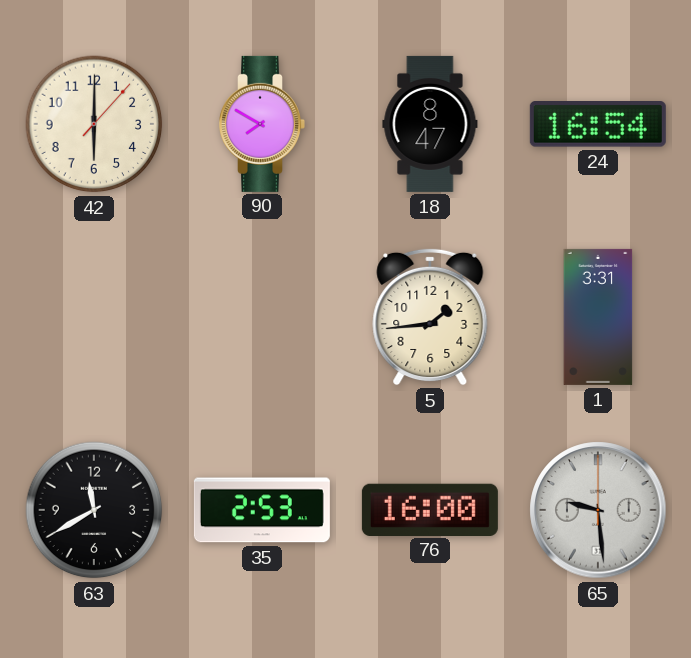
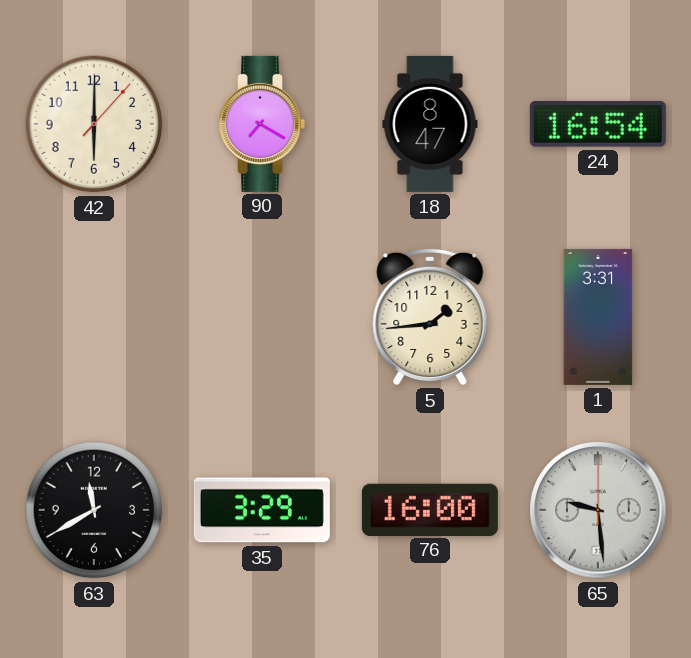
90: 7:50 -> 7:20
35: 2:53 -> 3:29
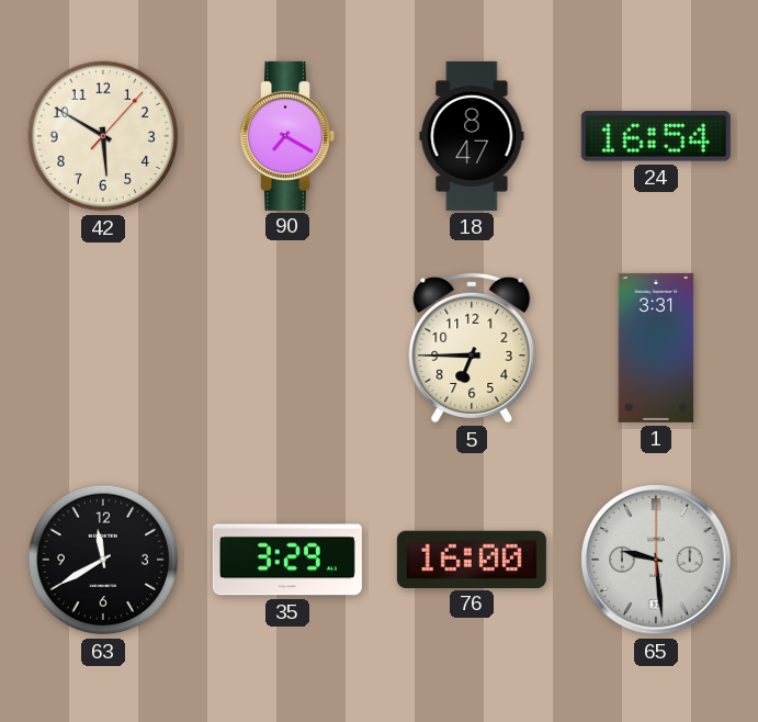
42: 6:00 -> 5:50
5: 1:44 -> 6:45
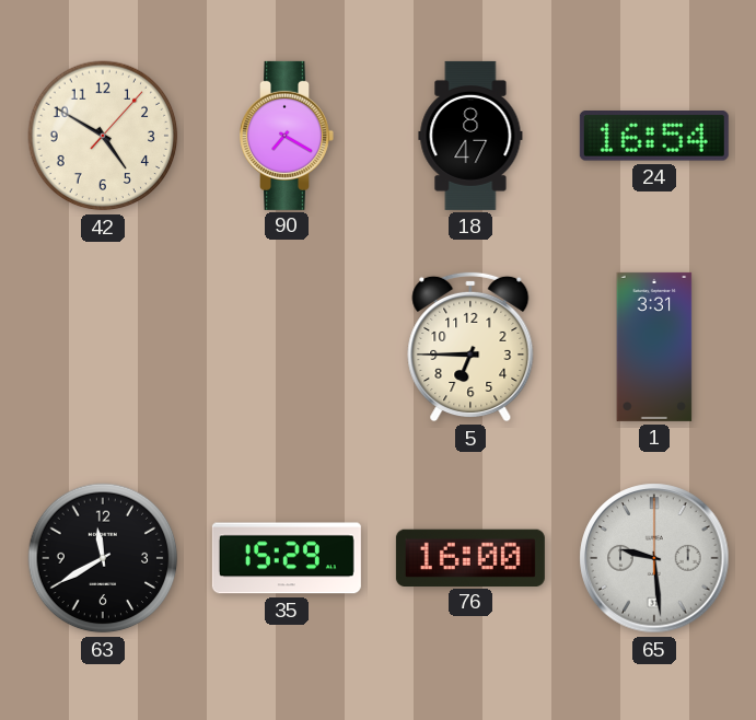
42: 5:50 -> 4:50
35: 3:29 -> 15:29
